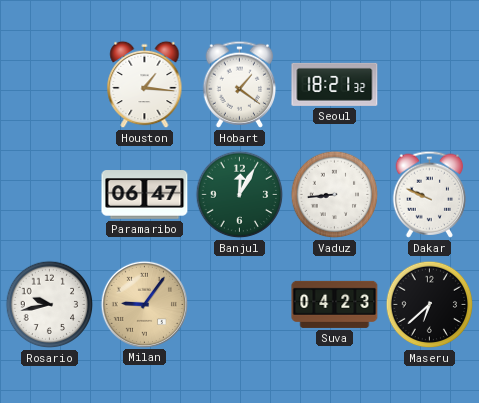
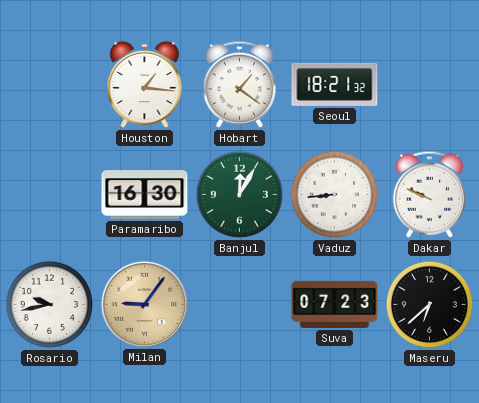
Paramaribo: 06:47 -> 16:30
Suva: 04:23 -> 07:23
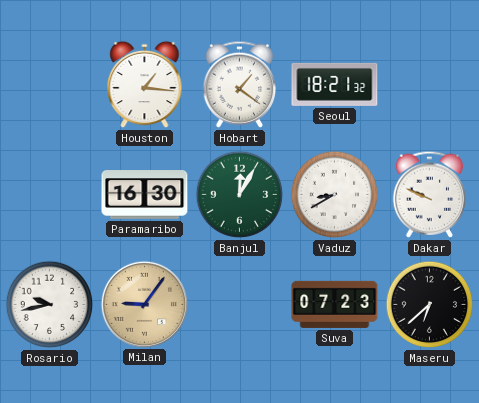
Vaduz: 8:44 -> 8:40
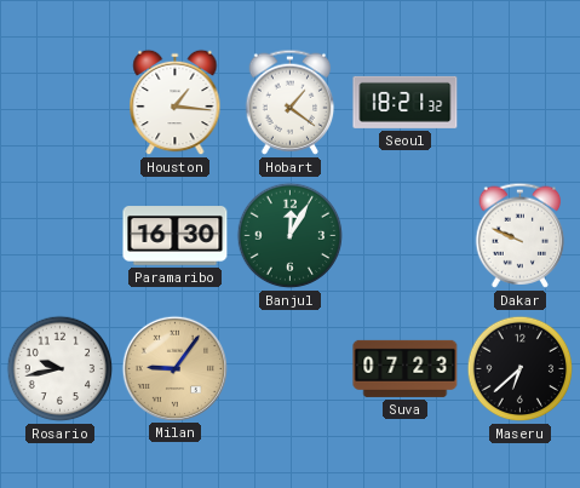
Vaduz: 8:40 -> none
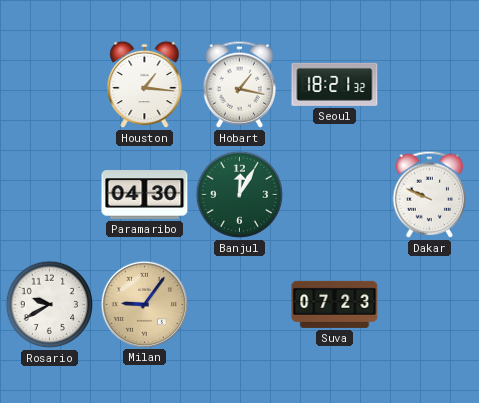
Hobart: 1:21 -> 1:17
Paramaribo: 16:30 -> 04:30
Rosario: 9:43 -> 9:40
Maseru: 6:38 -> none
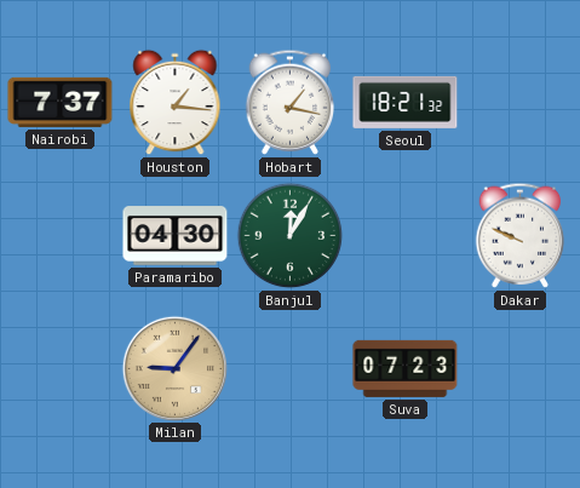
Nairobi: none -> 7:37
Rosario: 9:40 -> none
